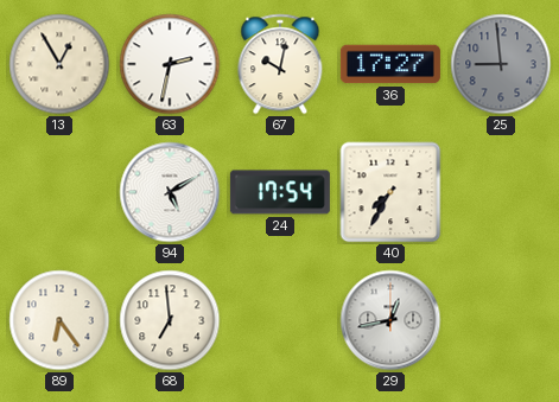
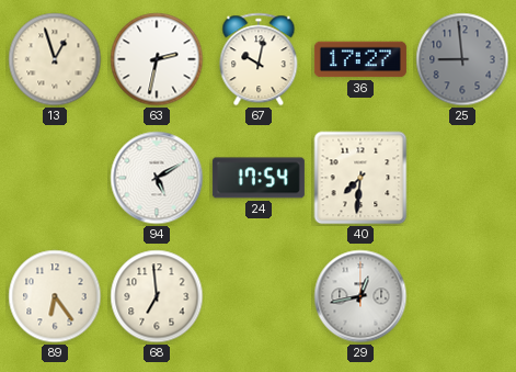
13: 12:55 -> 12:57
40: 7:35 -> 7:31
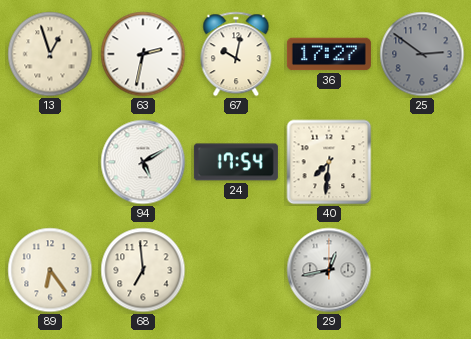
25: 8:59 -> 2:51
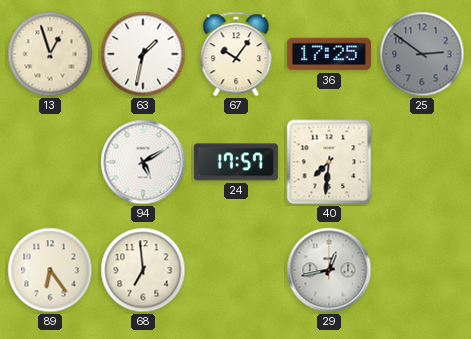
63: 2:32 -> 1:32
67: 10:02 -> 10:06
36: 17:27 -> 17:25
24: 17:54 -> 17:57
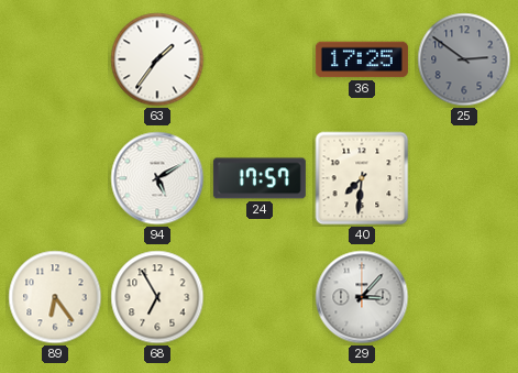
13: 12:57 -> none
63: 1:32 -> 1:36
67: 10:06 -> none
68: 6:59 -> 6:55
29: 12:43 -> 3:07
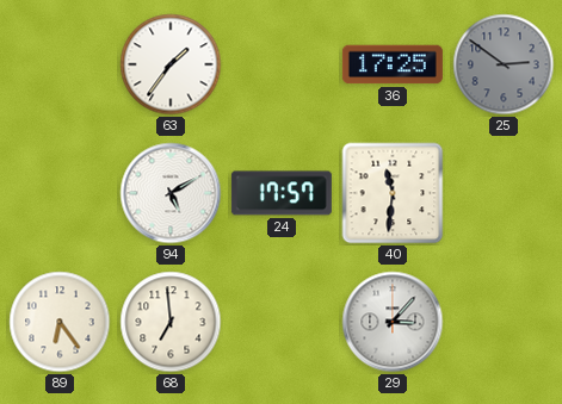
40: 7:31 -> 11:31
68: 6:55 -> 6:59
